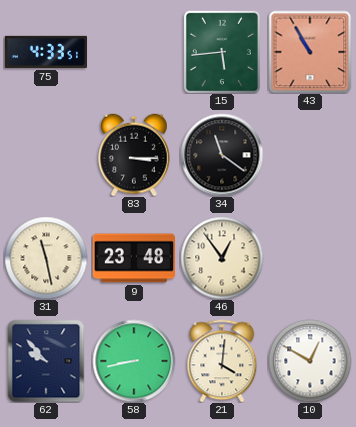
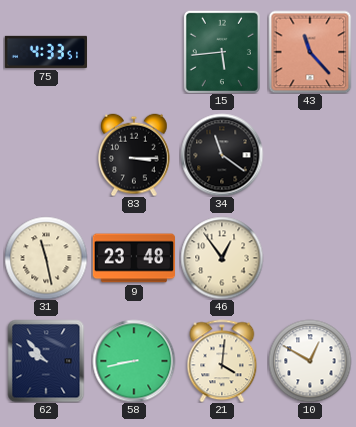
43: 10:55 -> 11:23
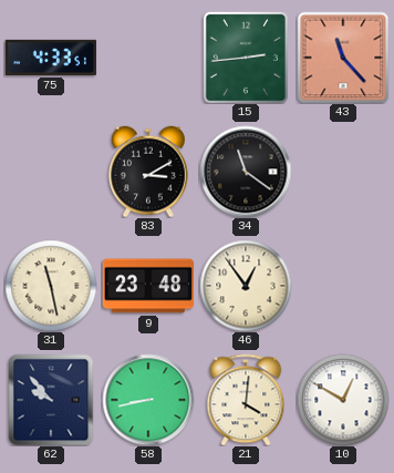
15: 5:44 -> 2:44
83: 3:15 -> 3:10
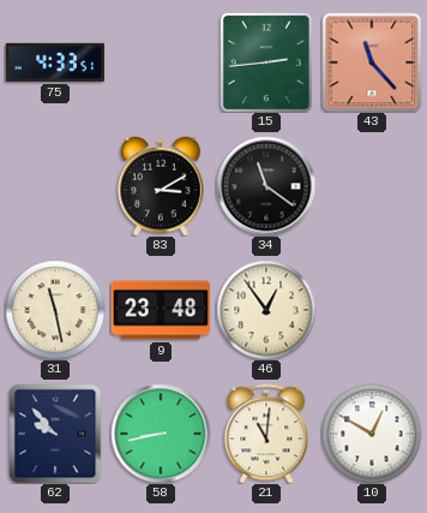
21: 4:01 -> 11:01
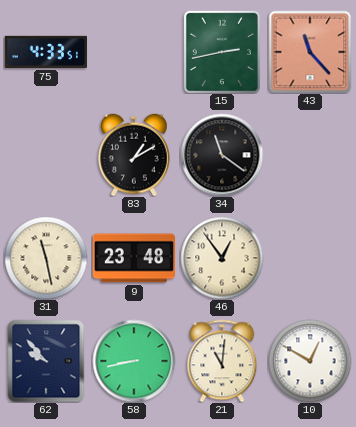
15: 2:44 -> 2:43
83: 3:10 -> 1:10
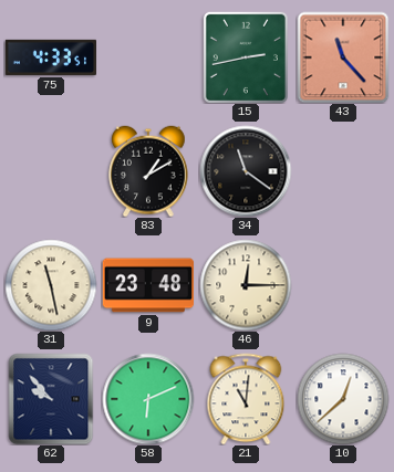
46: 12:54 -> 12:15
58: 8:43 -> 6:11
10: 12:50 -> 12:38
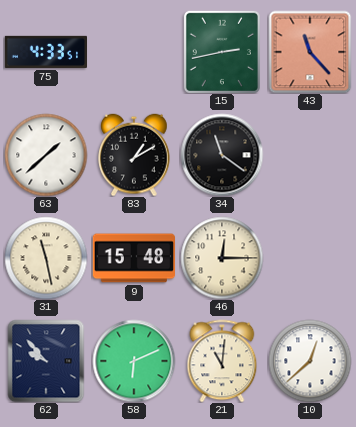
63: none -> 1:38
9: 23:48 -> 15:48
